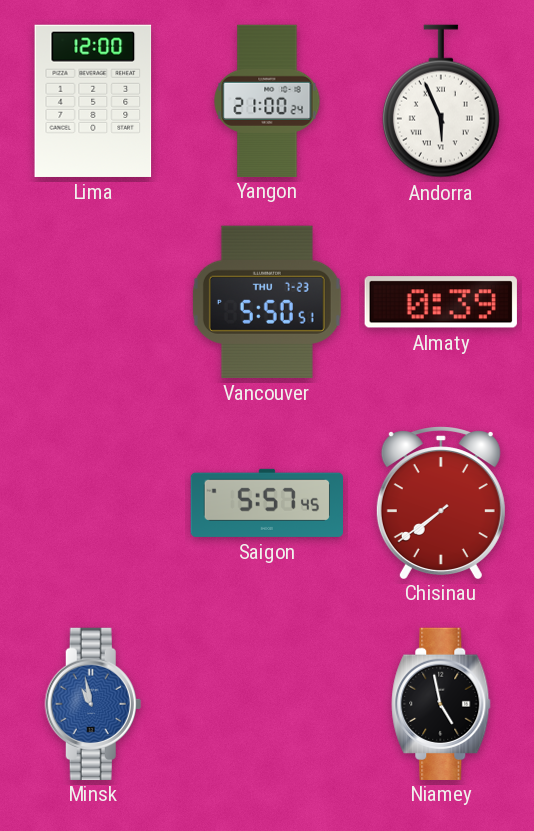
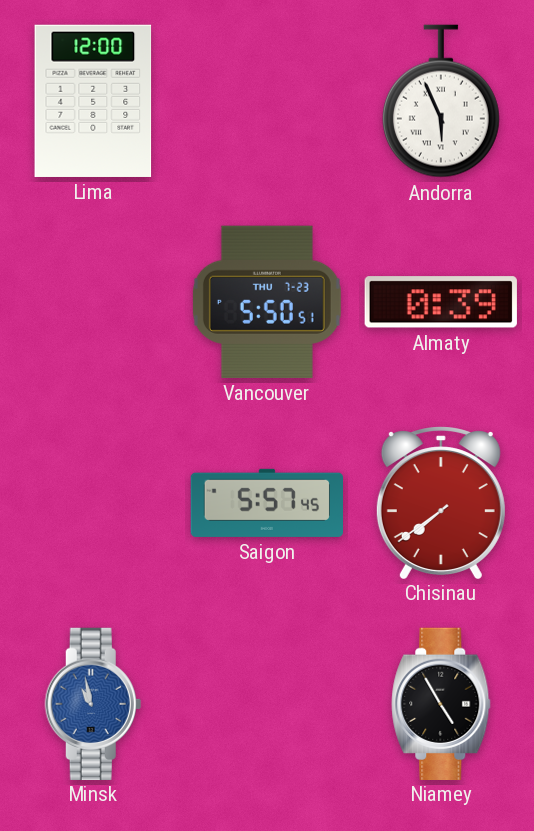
Yangon: 21:00 -> none
Niamey: 4:58 -> 4:55
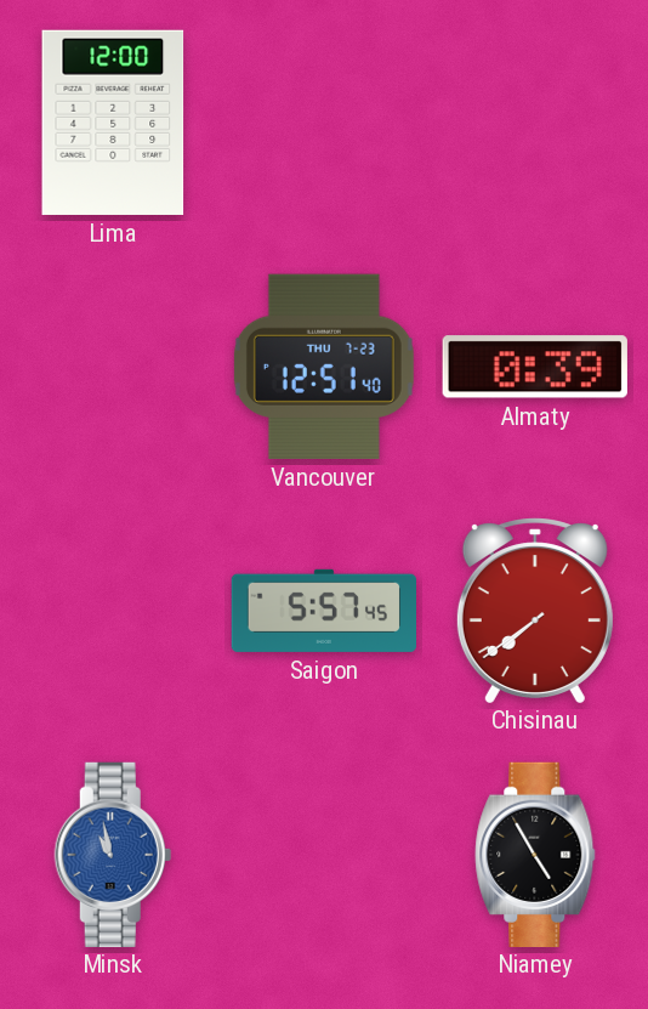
Andorra: 5:56 -> none
Vancouver: 5:50 -> 12:51
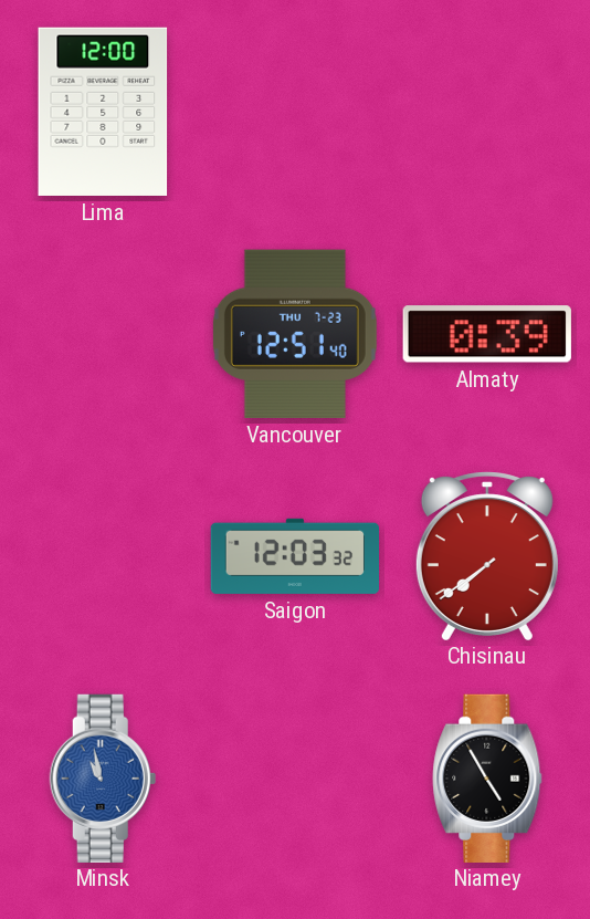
Saigon: 5:57 -> 12:03
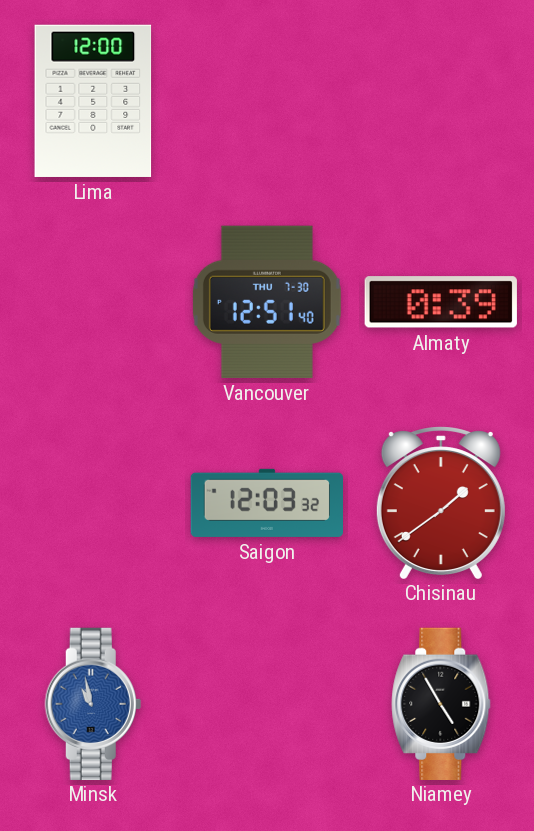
Vancouver date: THU 7-23 -> THU 7-30
Chisinau: 7:39 -> 1:39
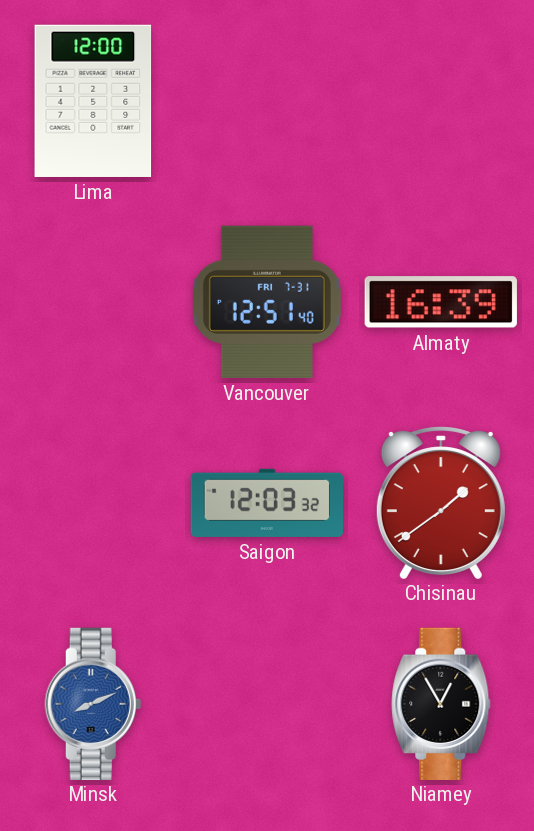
Vancouver date: THU 7-30 -> FRI 7-31
Almaty: 0:39 -> 16:39
Minsk: 10:58 -> 8:11
Niamey: 4:55 -> 12:55
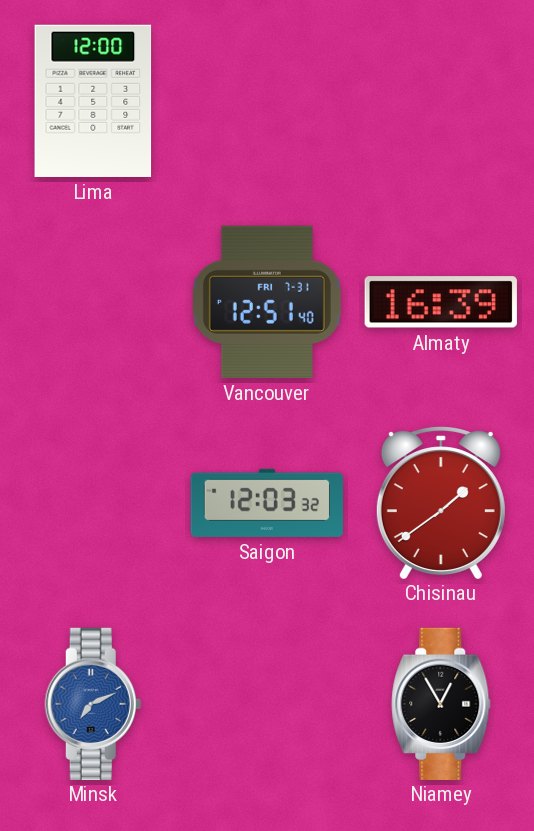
Minsk: 8:11 -> 7:11
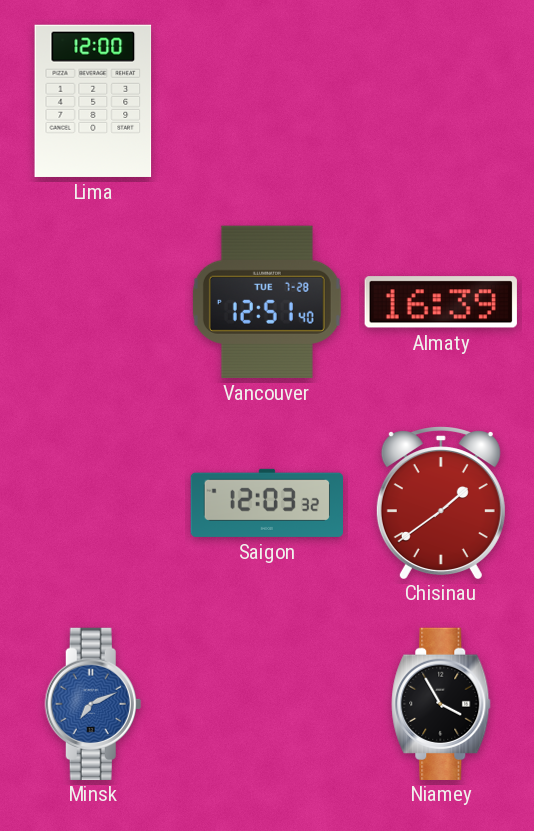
Vancouver date: FRI 7-31 -> TUE 7-28
Niamey: 12:55 -> 3:55
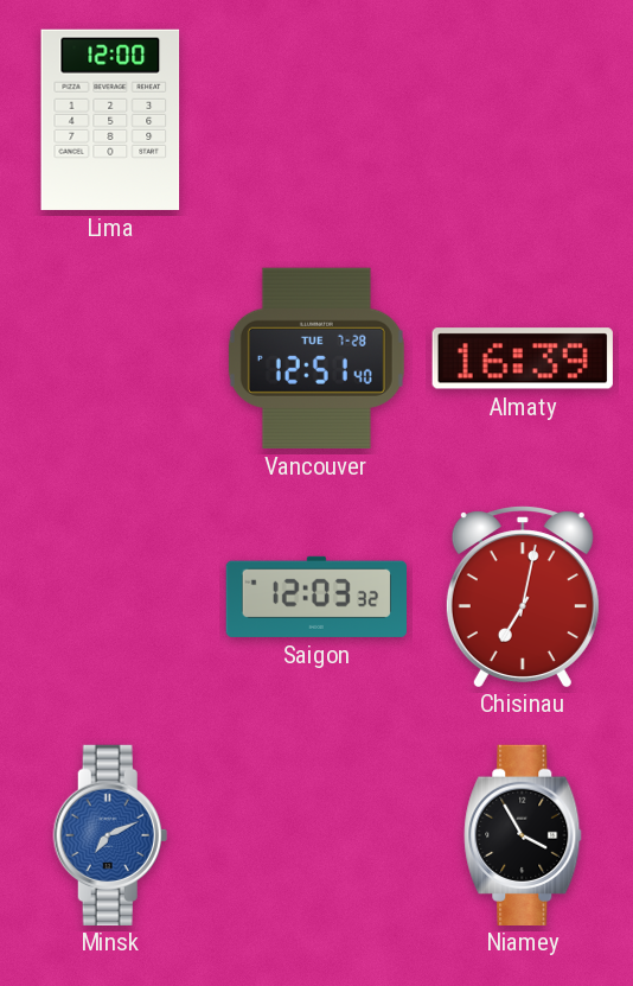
Chisinau: 1:39 -> 7:02
